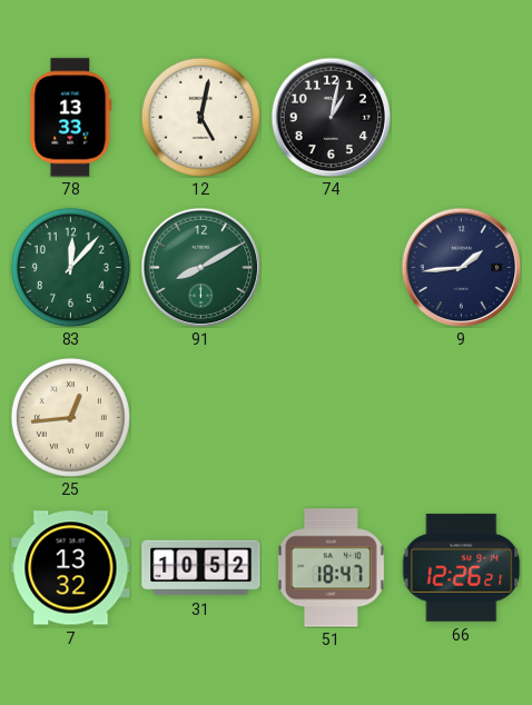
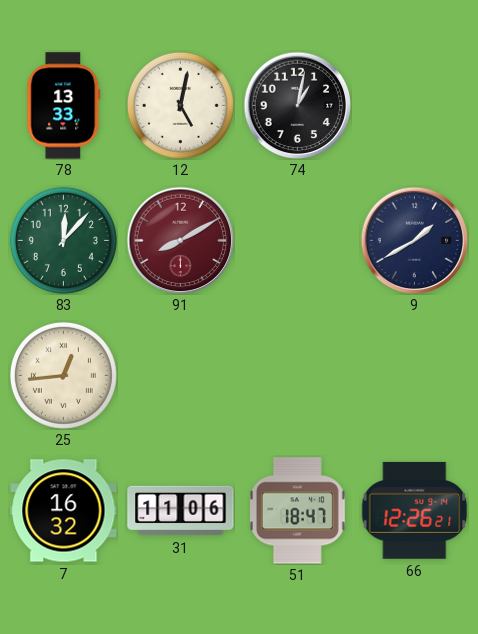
91 dial: green -> burgundy
9: 1:44 -> 1:40
7: 13:32 -> 16:32
31: 10:52 -> 11:06
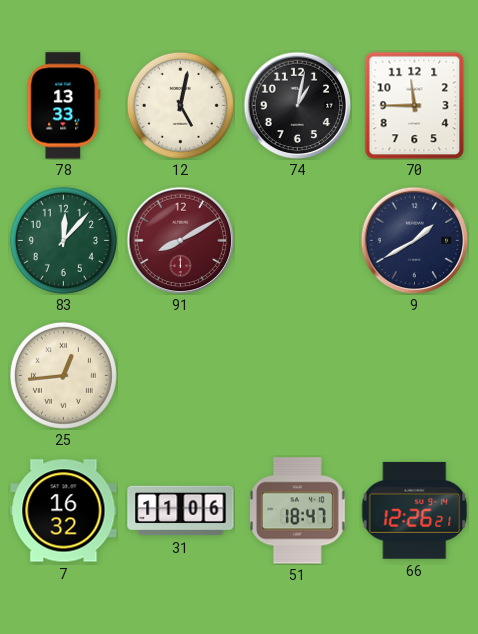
70: none -> 11:45
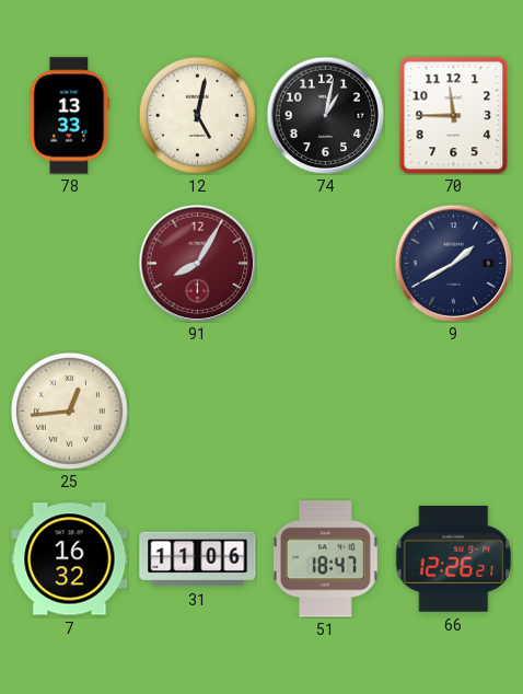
83: 12:07 -> none
91: 8:10 -> 8:05
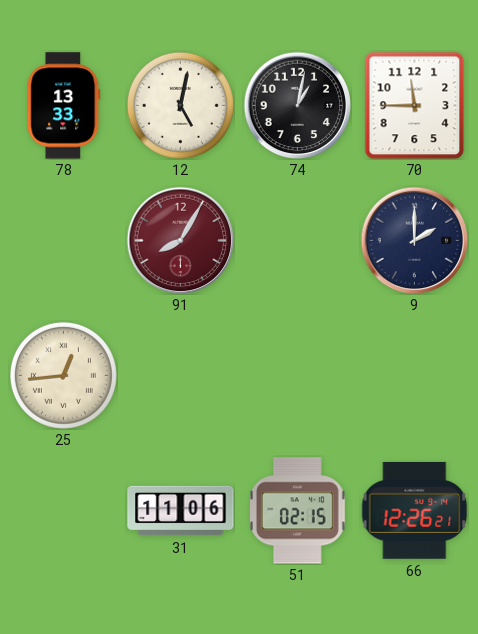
9: 1:40 -> 2:00
7: 16:32 -> none
51: 18:47 -> 02:15
